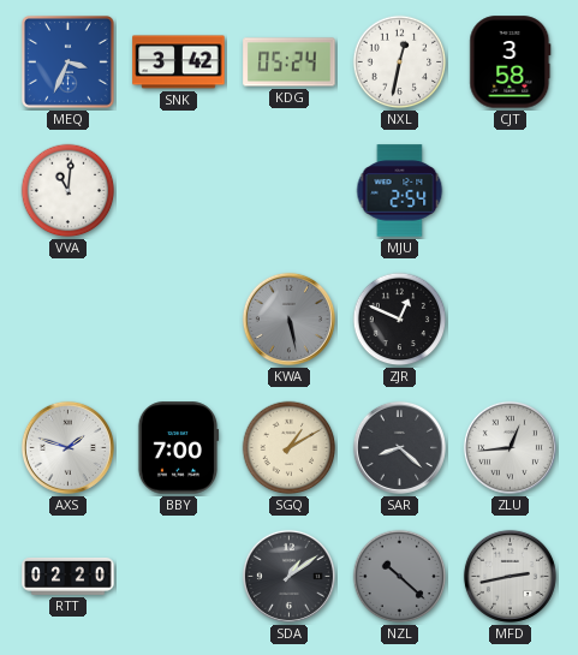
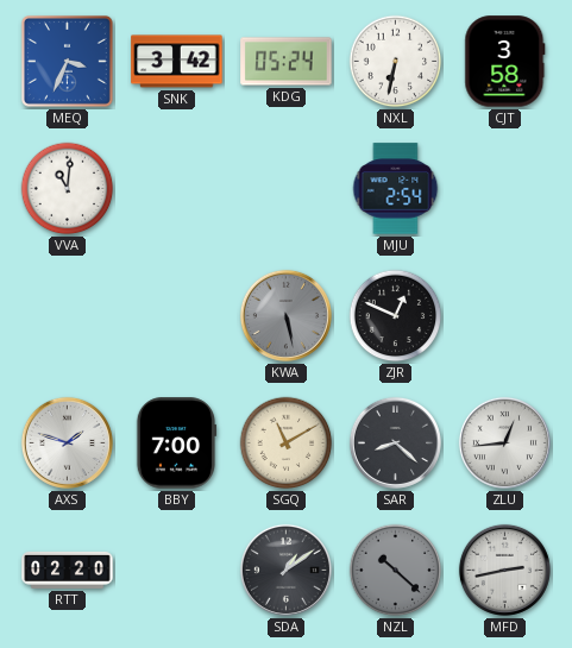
NXL: 12:32 -> 6:32
SGQ: 1:10 -> 11:10
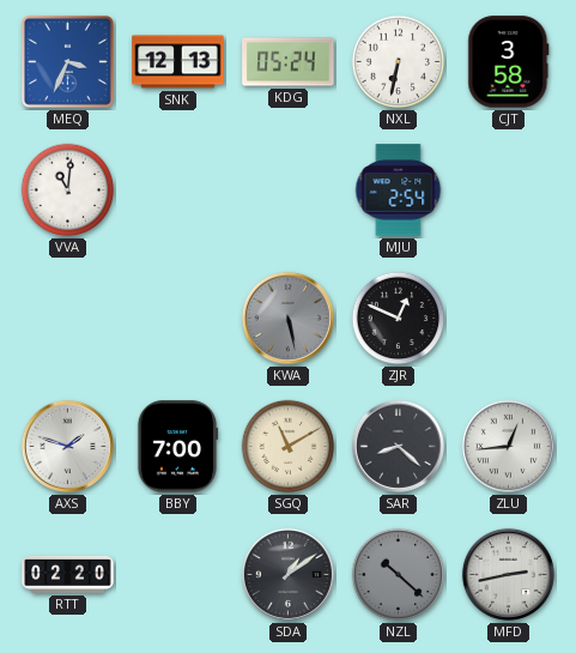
SNK: 3:42 -> 12:13
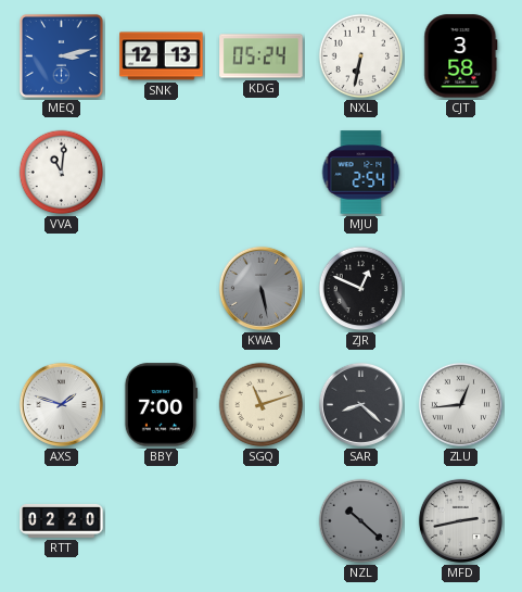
MEQ: 3:34 -> 3:13
SGQ: 11:10 -> 11:12
SDA: 1:09 -> none
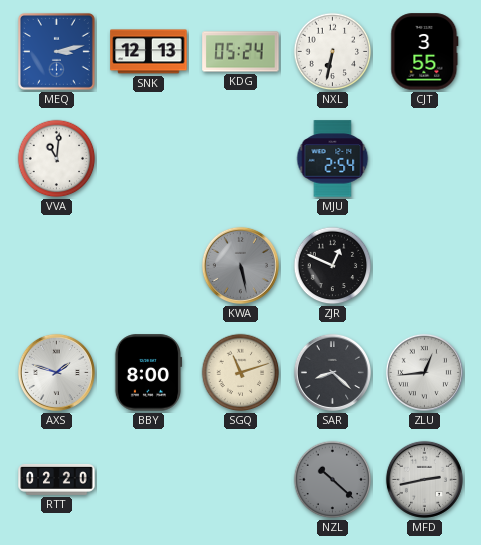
CJT: 3:58 -> 3:55
BBY: 7:00 -> 8:00
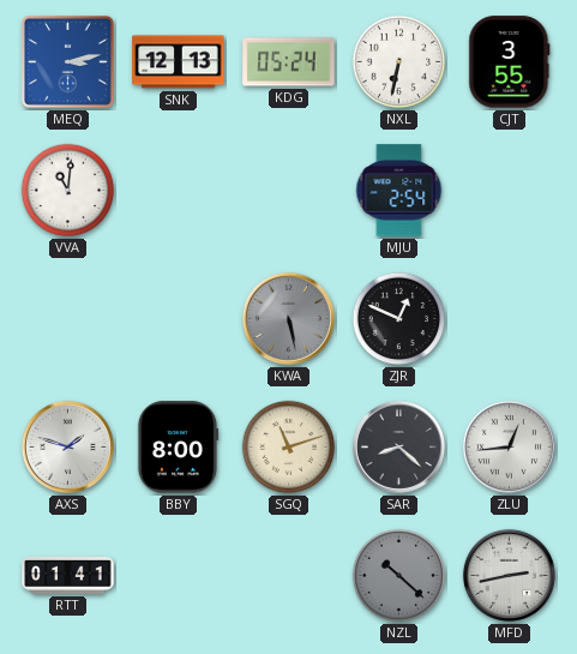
RTT: 02:20 -> 01:41
